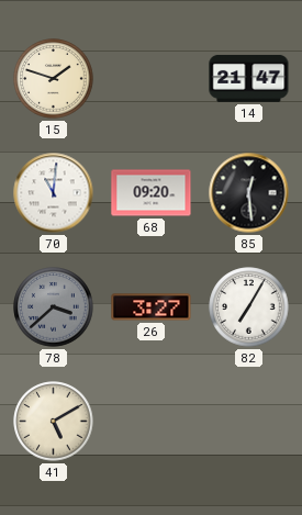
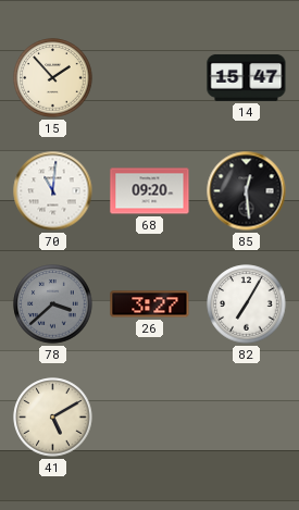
15: 1:48 -> 1:53
14: 21:47 -> 15:47
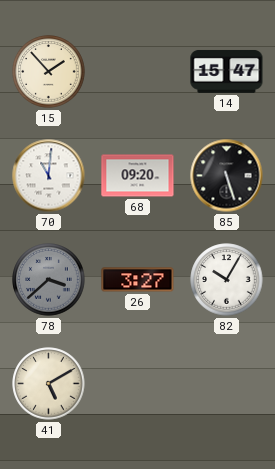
85: 12:29 -> 5:27
82: 7:05 -> 10:05
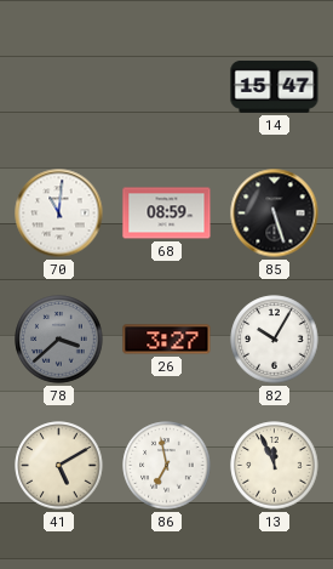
15: 1:53 -> none
68: 09:20 -> 08:59
86: none -> 6:58
13: none -> 11:56
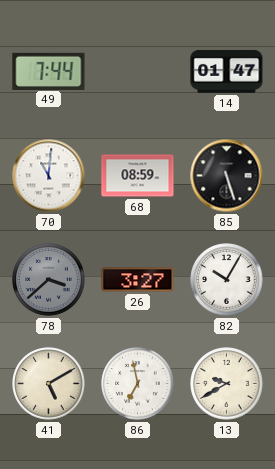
49: none -> 7:44
14: 15:47 -> 01:47
13: 11:56 -> 9:40
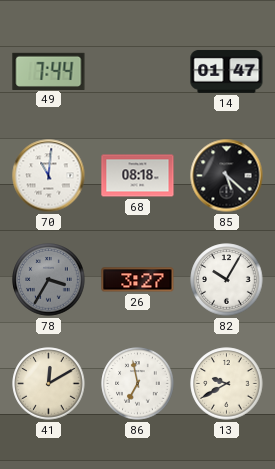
68: 08:59 -> 08:18
85: 5:27 -> 5:22
78: 3:38 -> 3:35
41: 5:10 -> 12:10
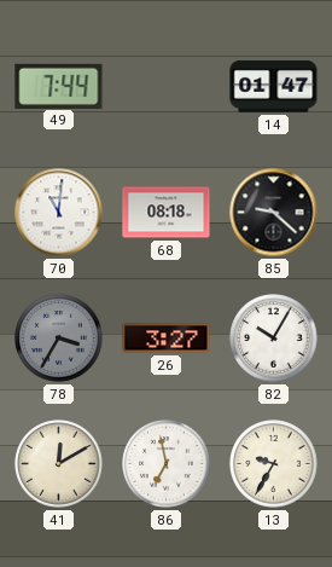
85: 5:22 -> 9:22
13: 9:40 -> 9:35
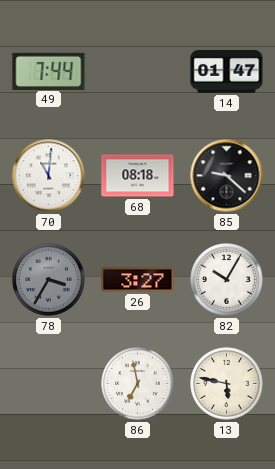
41: 12:10 -> none
13: 9:35 -> 5:47
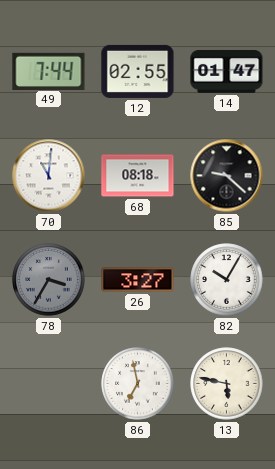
12: none -> 02:55
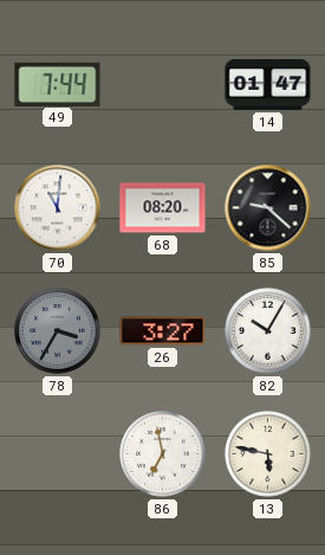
12: 02:55 -> none
68: 08:18 -> 08:20
